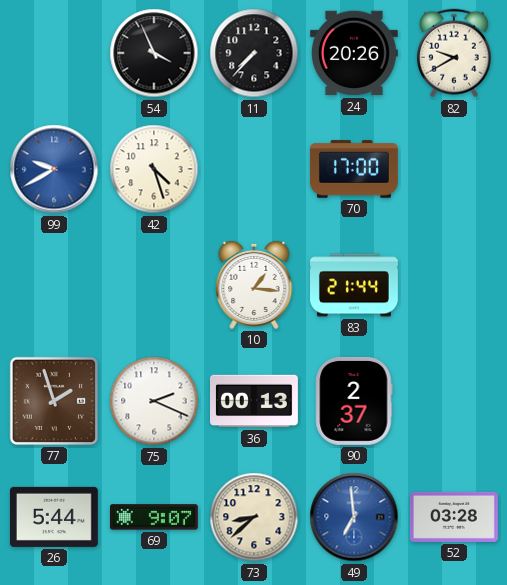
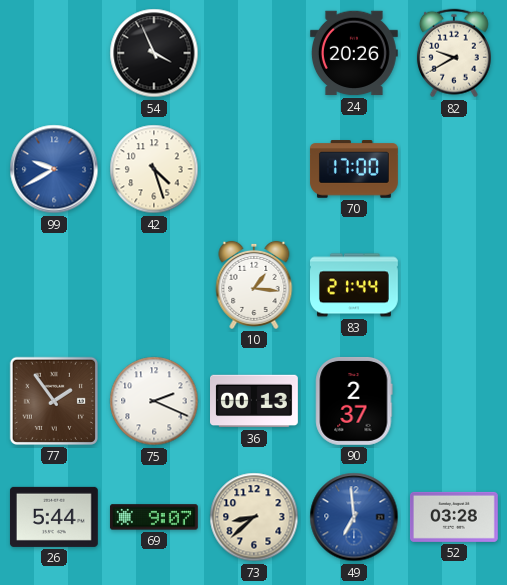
11: 7:37 -> none
77: 1:57 -> 1:54
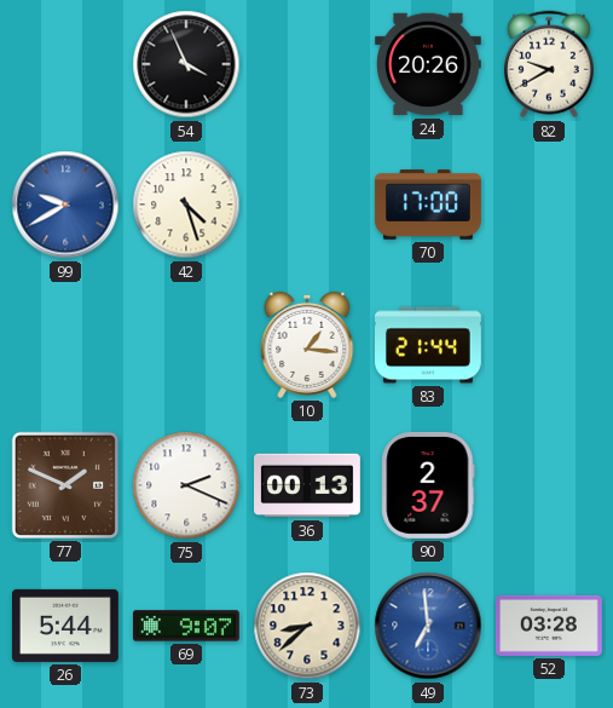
77: 1:54 -> 1:49
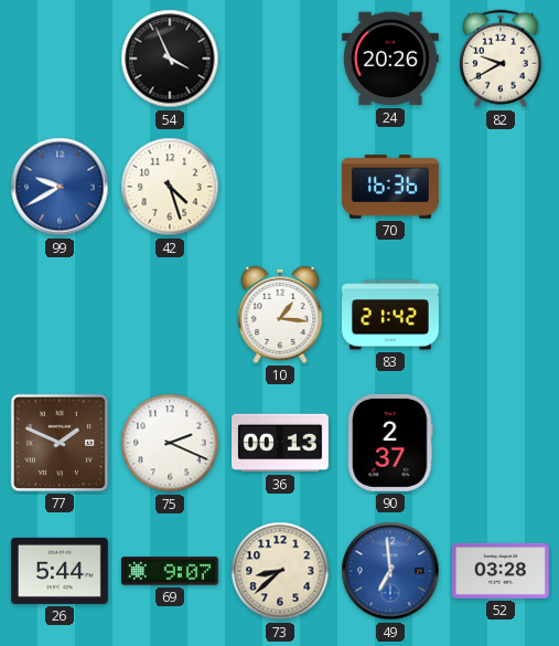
70: 17:00 -> 16:36
83: 21:44 -> 21:42
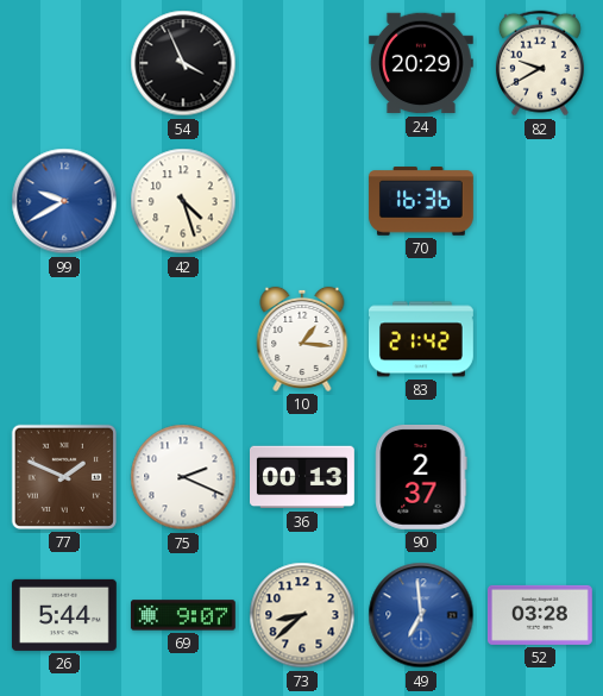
24: 20:26 -> 20:29
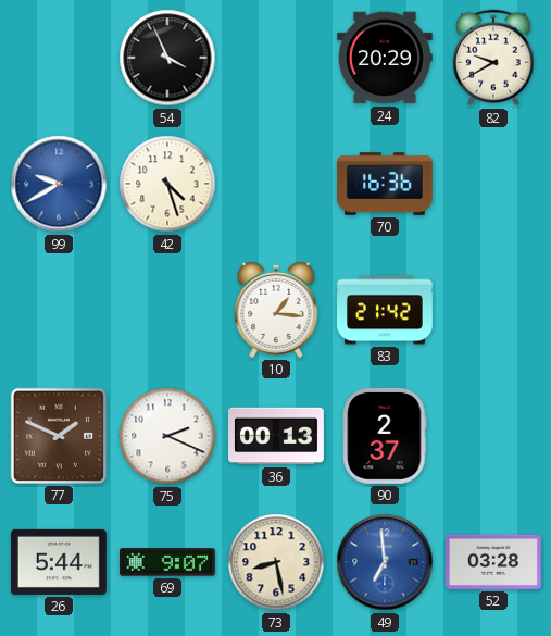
73: 8:38 -> 8:28
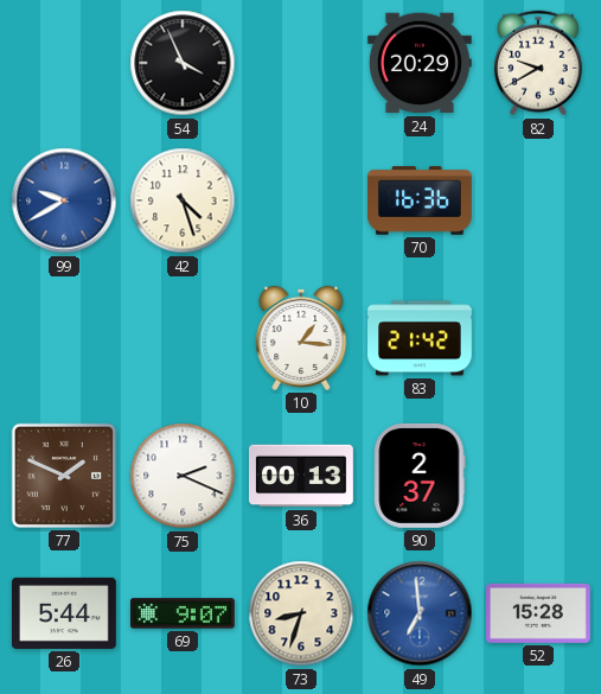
73: 8:28 -> 8:33
52: 03:28 -> 15:28
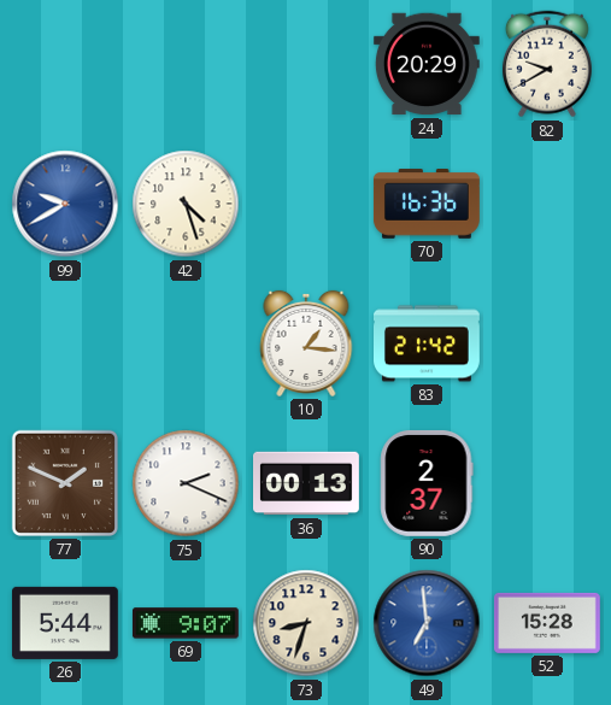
54: 3:56 -> none
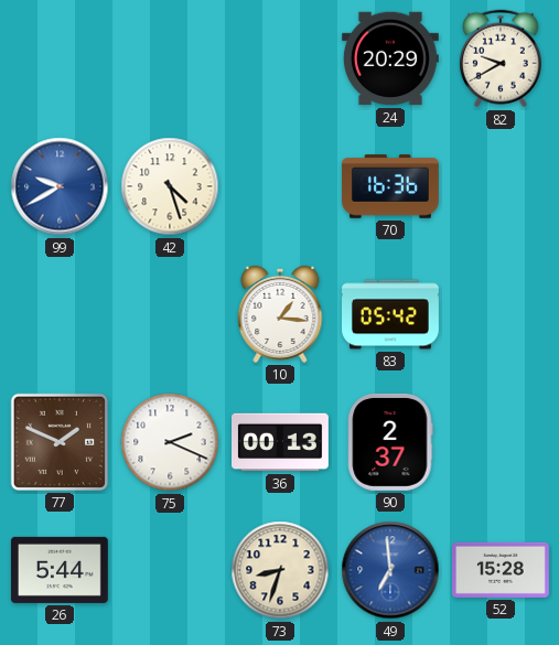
83: 21:42 -> 05:42
69: 9:07 -> none
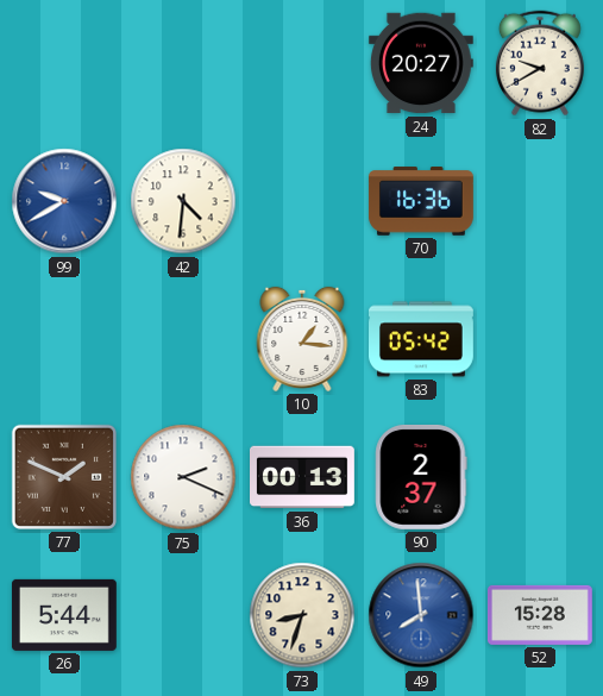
24: 20:29 -> 20:27
42: 4:27 -> 4:31
49: 6:59 -> 7:59
